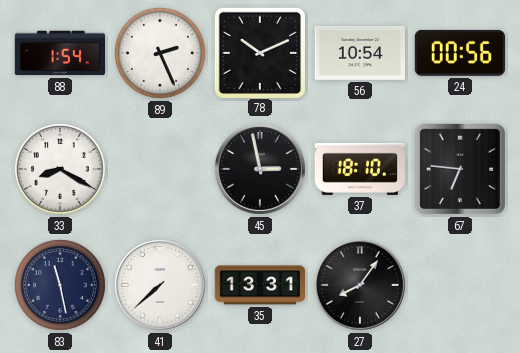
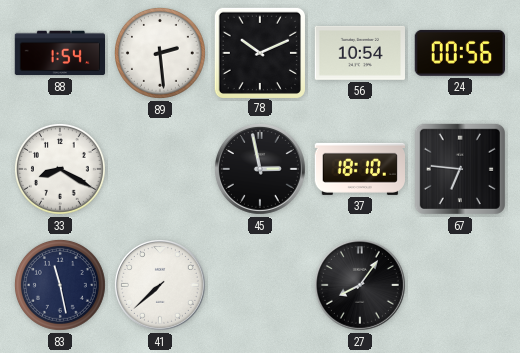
89: 2:26 -> 2:29
35: 13:31 -> none
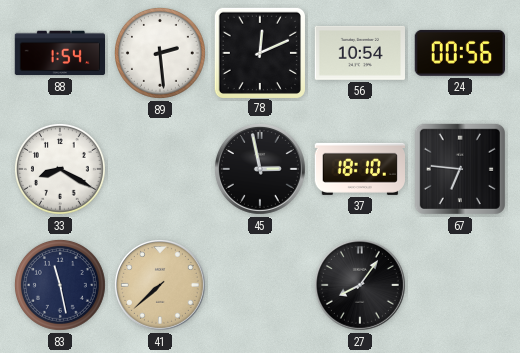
78: 10:11 -> 12:11
41 dial: white -> champagne
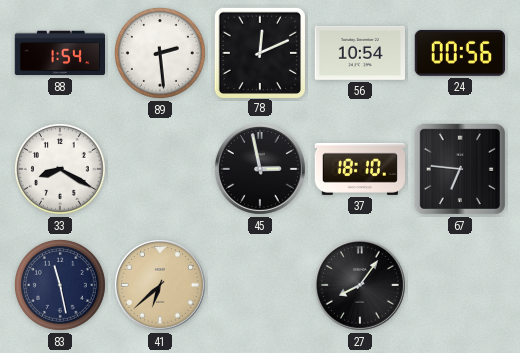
41: 7:38 -> 6:38
